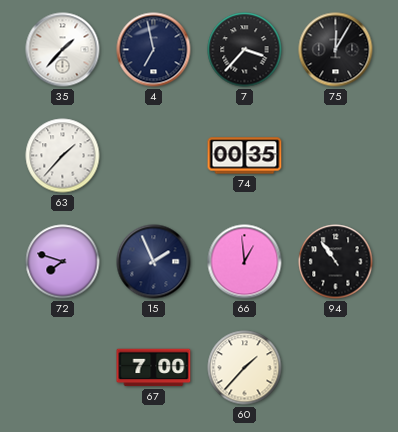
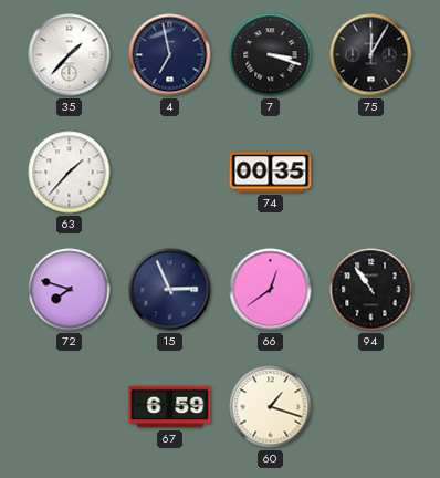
7: 3:37 -> 3:18
15: 1:56 -> 2:56
66: 12:59 -> 12:39
67: 7:00 -> 6:59
60: 1:37 -> 1:18
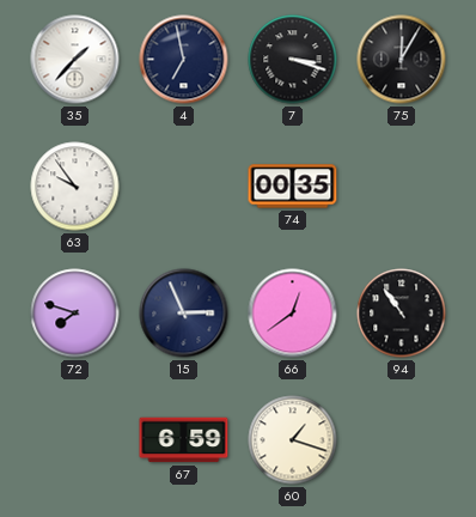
63: 1:37 -> 9:54
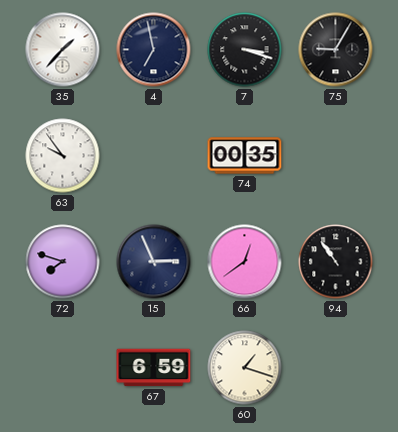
75: 12:05 -> 9:05
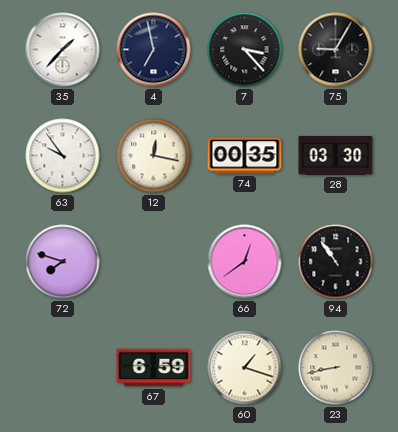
7: 3:18 -> 3:23
12: none -> 12:17
28: none -> 03:30
15: 2:56 -> none
23: none -> 8:43
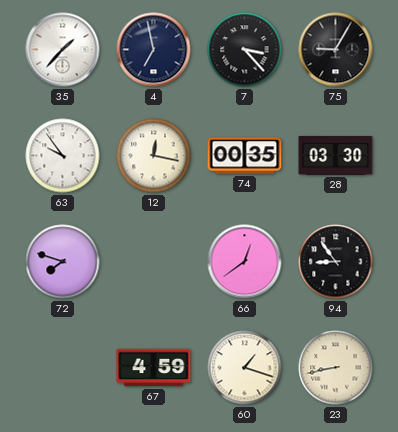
94: 10:54 -> 8:54
67: 6:59 -> 4:59
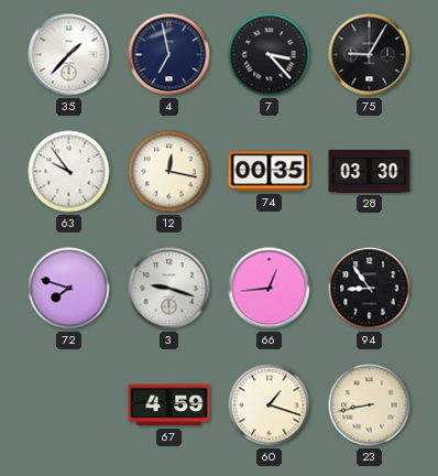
3: none -> 9:18
66: 12:39 -> 12:44
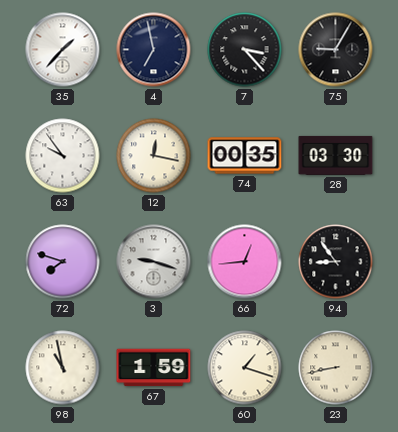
98: none -> 10:58
67: 4:59 -> 1:59
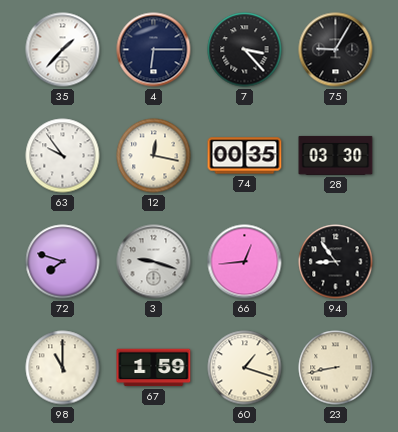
4: 6:58 -> 6:15
98: 10:58 -> 11:00
